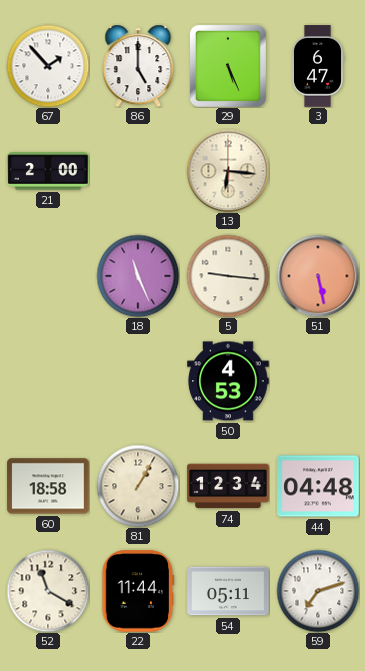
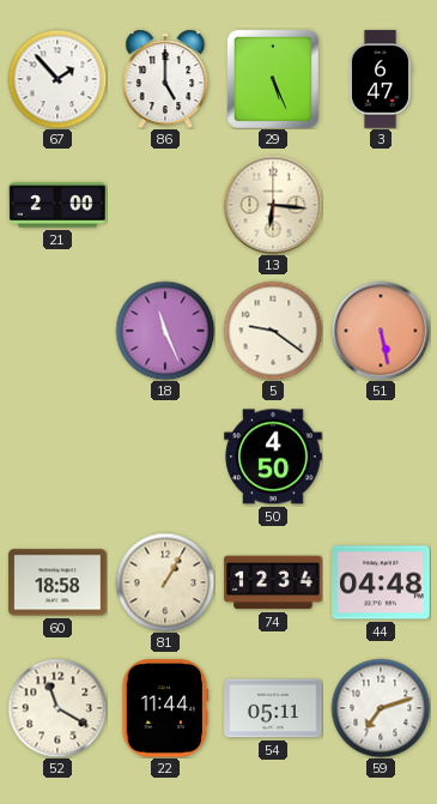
5: 9:16 -> 9:21
50: 4:53 -> 4:50
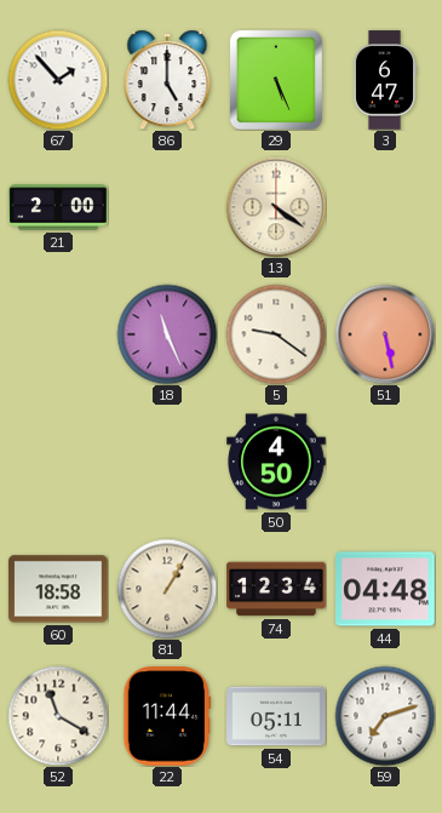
13: 6:16 -> 4:21
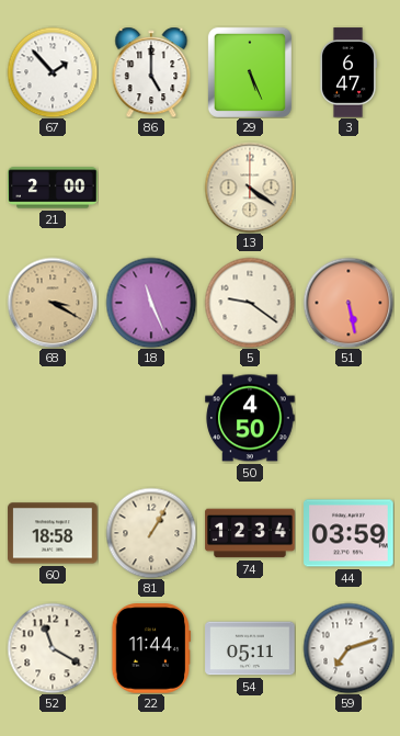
68: none -> 3:20
44: 04:48 -> 03:59
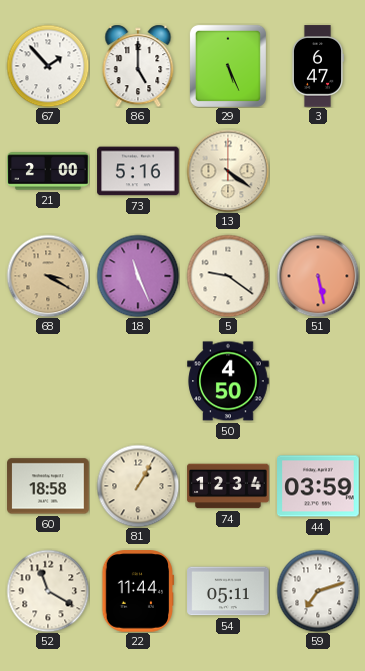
73: none -> 5:16
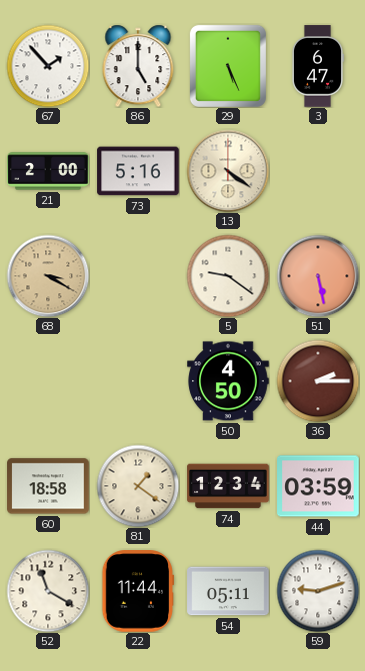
18: 11:26 -> none
36: none -> 2:15
81: 1:05 -> 1:21
59: 7:12 -> 9:12
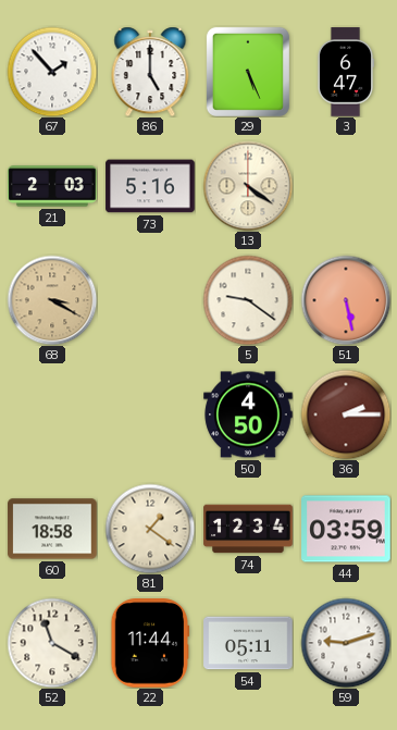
21: 2:00 -> 2:03
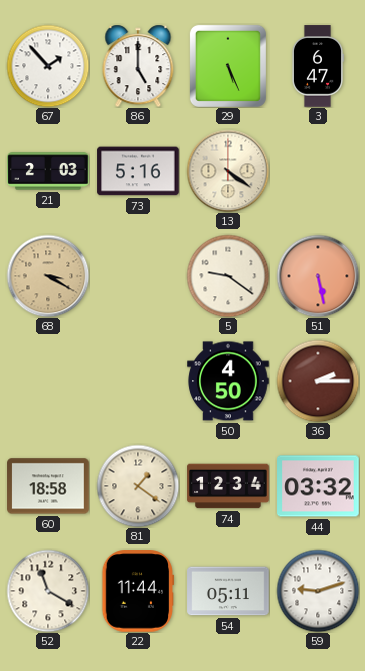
44: 03:59 -> 03:32
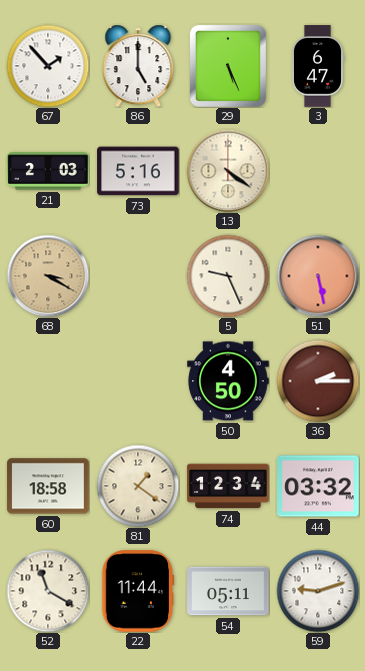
5: 9:21 -> 9:26
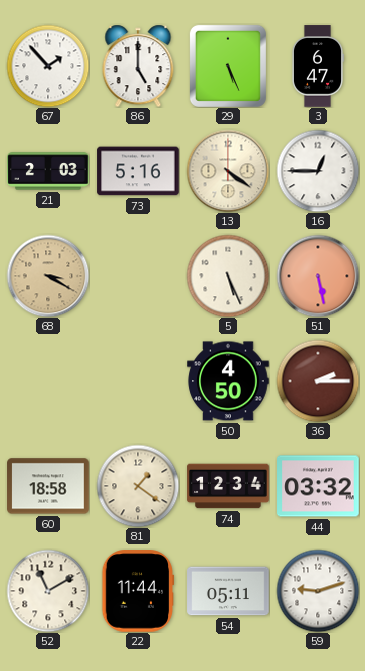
16: none -> 12:45
5: 9:26 -> 5:26
52: 11:20 -> 11:10
